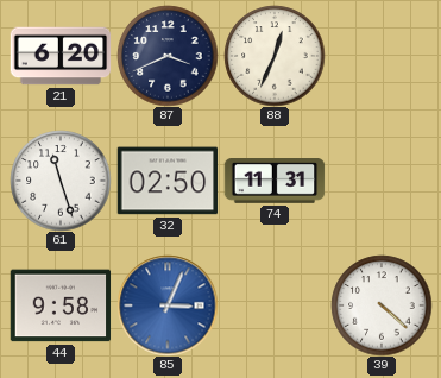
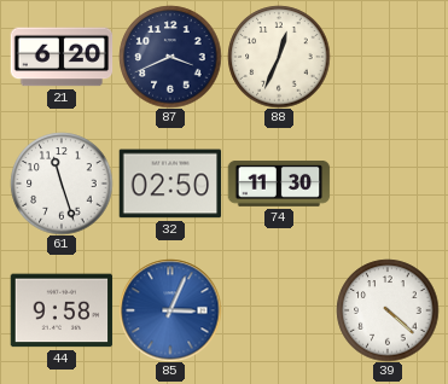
74: 11:31 -> 11:30
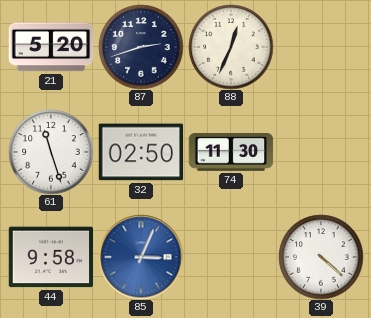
21: 6:20 -> 5:20
87: 3:41 -> 2:42
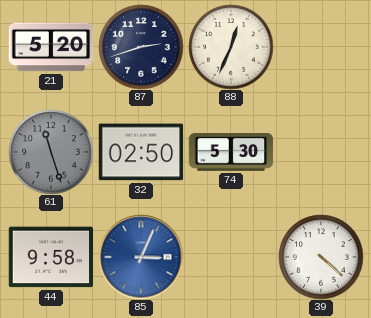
61 dial: white -> grey
74: 11:30 -> 5:30
